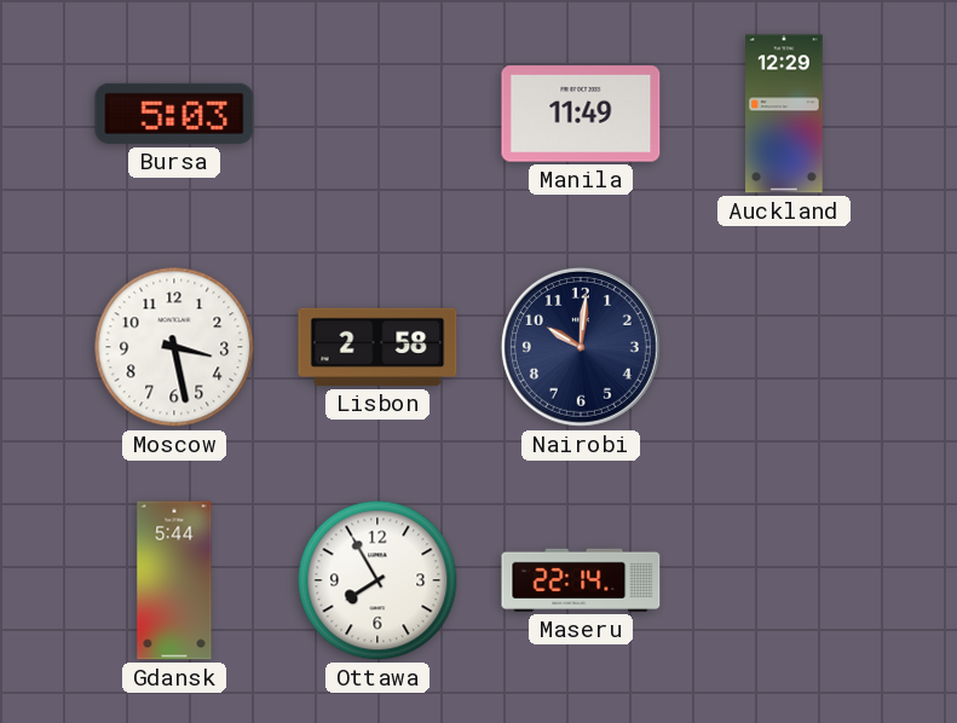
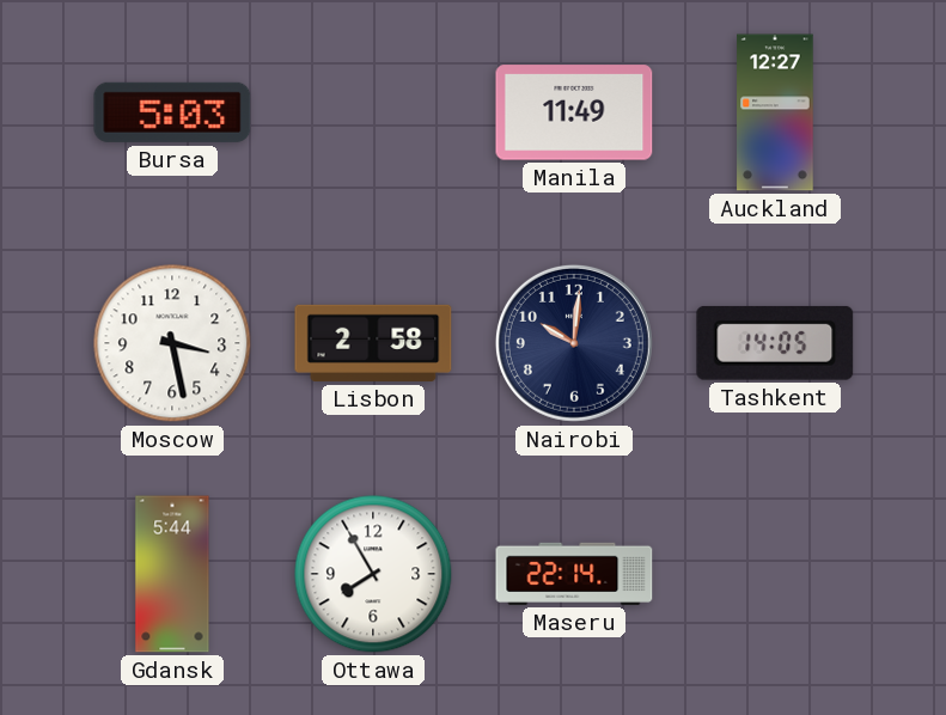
Auckland: 12:29 -> 12:27
Tashkent: none -> 14:05
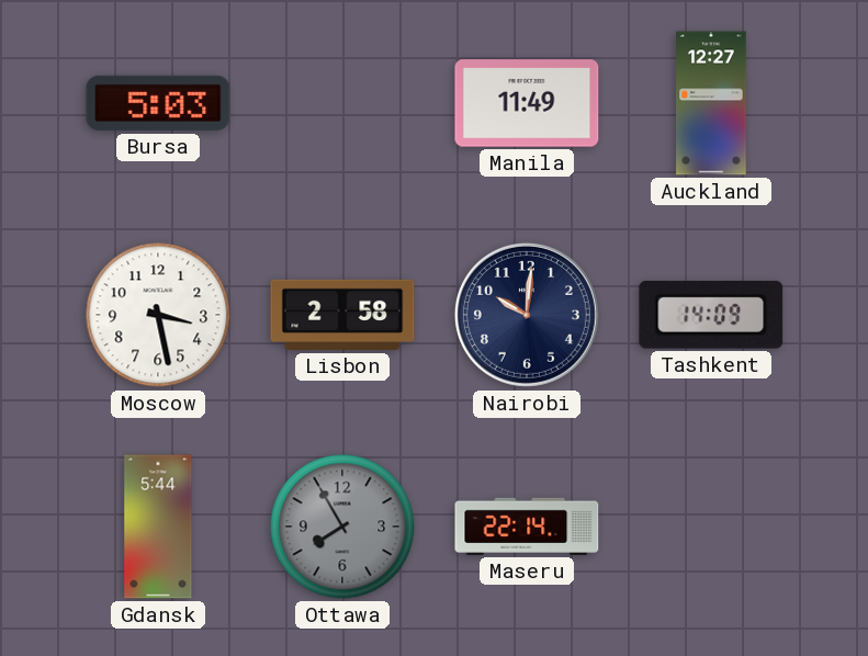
Tashkent: 14:05 -> 14:09
Ottawa dial: white -> grey
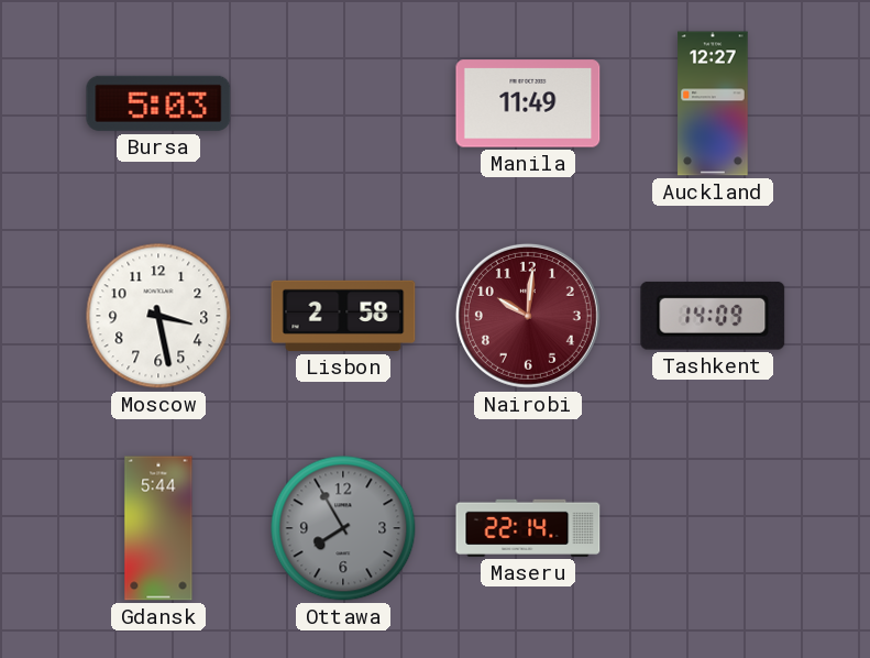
Nairobi dial: navy -> burgundy
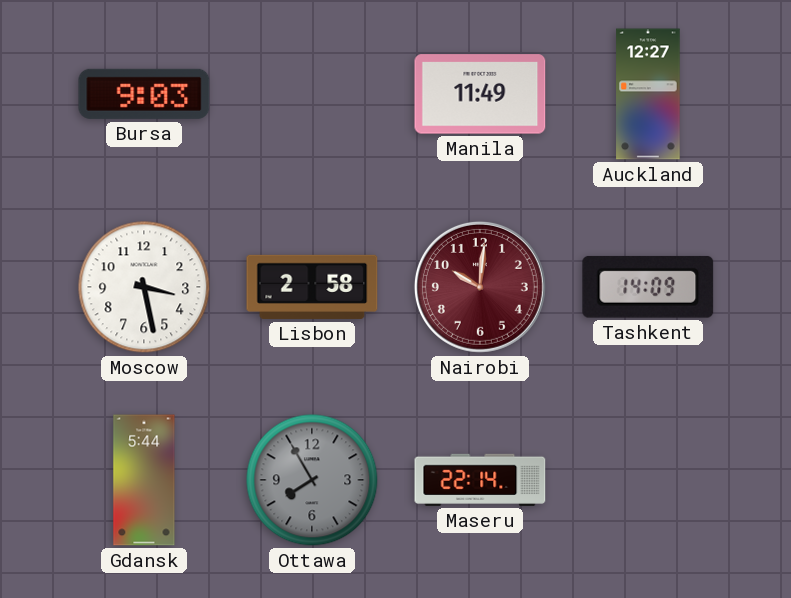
Bursa: 5:03 -> 9:03
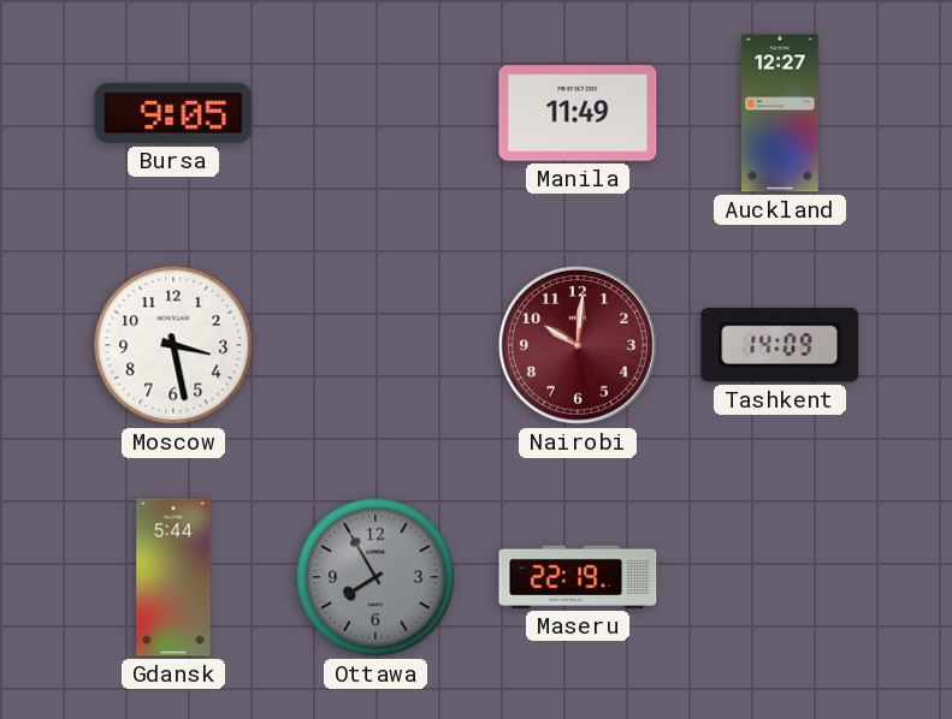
Bursa: 9:03 -> 9:05
Lisbon: 2:58 -> none
Maseru: 22:14 -> 22:19
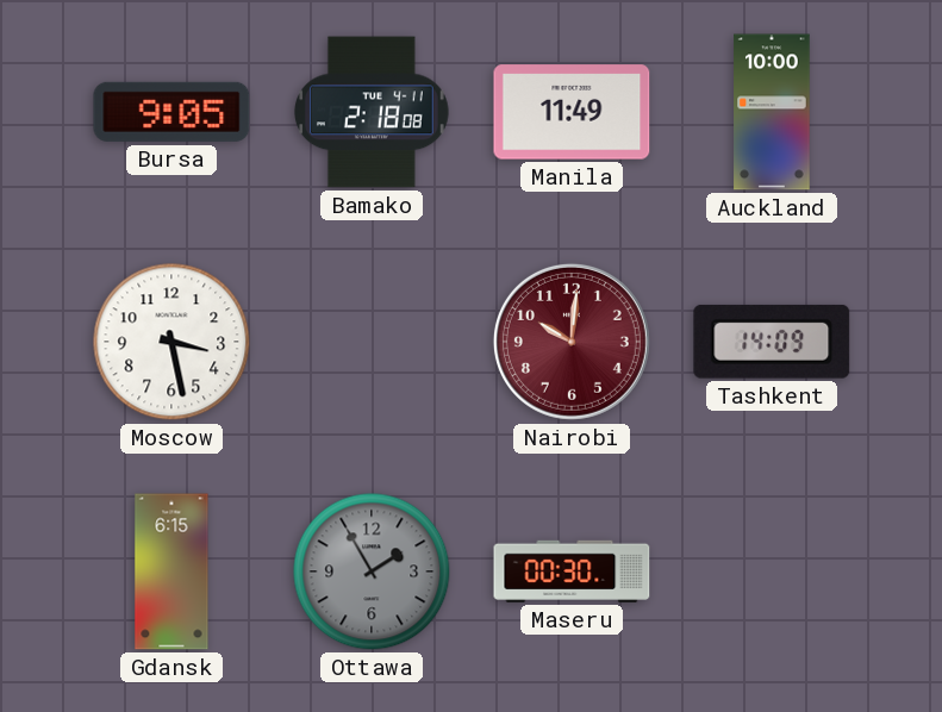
Bamako: none -> 2:18
Auckland: 12:27 -> 10:00
Gdansk: 5:44 -> 6:15
Ottawa: 7:55 -> 1:55
Maseru: 22:19 -> 00:30
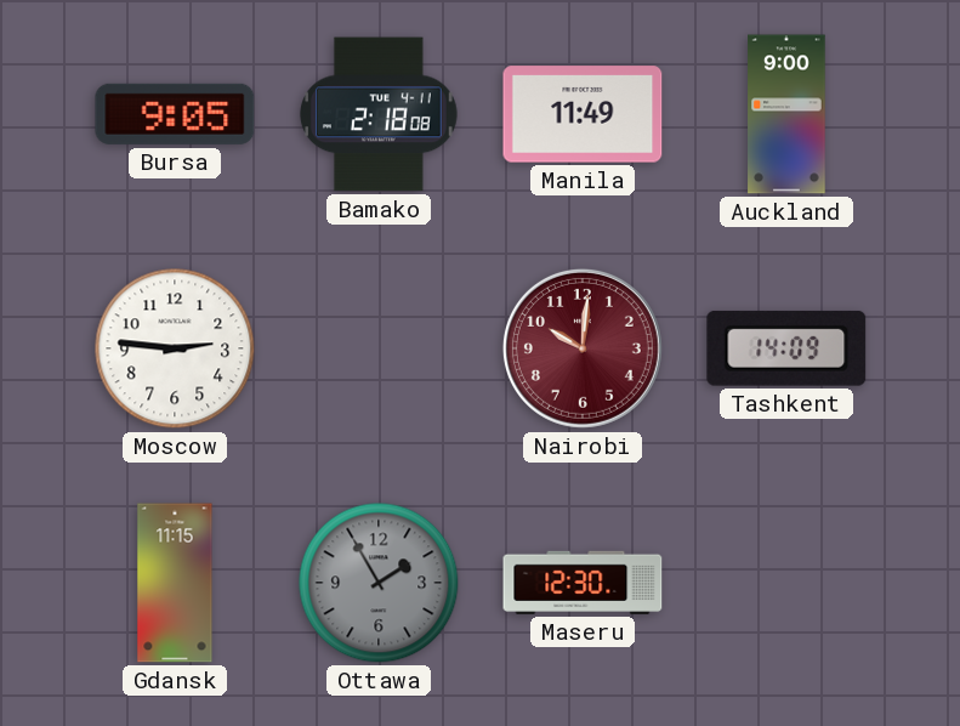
Auckland: 10:00 -> 9:00
Moscow: 3:28 -> 2:46
Gdansk: 6:15 -> 11:15
Maseru: 00:30 -> 12:30
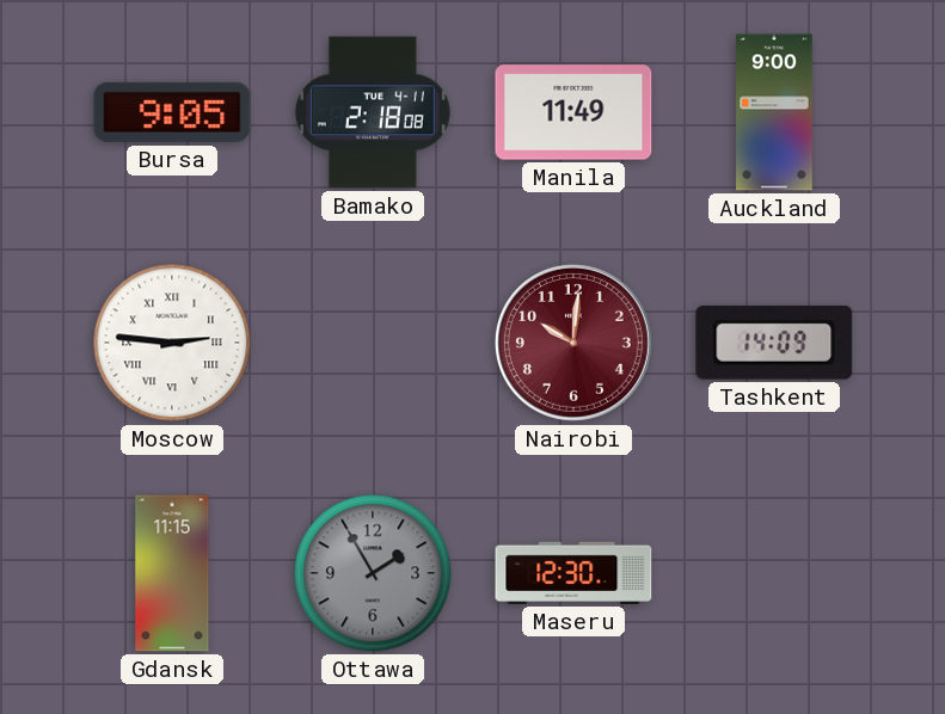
Moscow numerals: Arabic -> Roman
